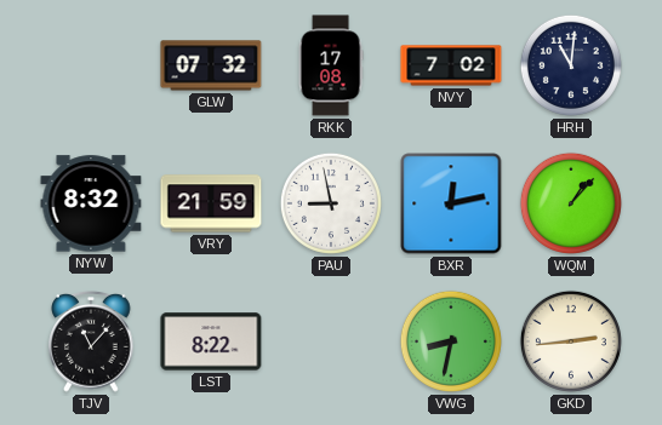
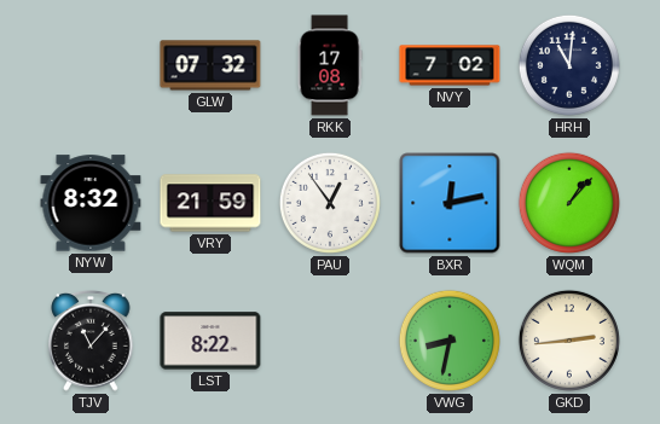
PAU: 8:58 -> 12:54
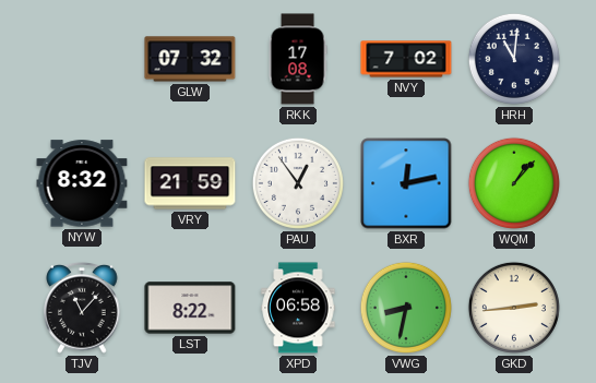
XPD: none -> 06:58
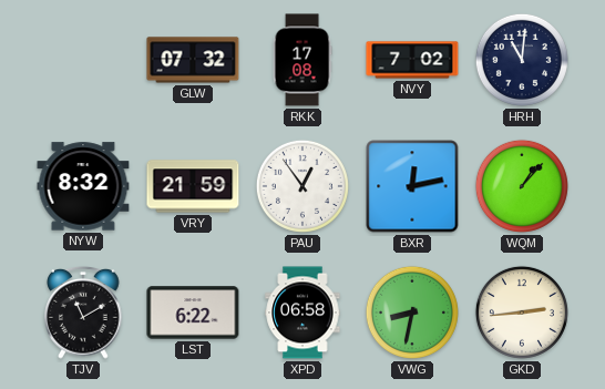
TJV: 11:07 -> 11:10
LST: 8:22 -> 6:22
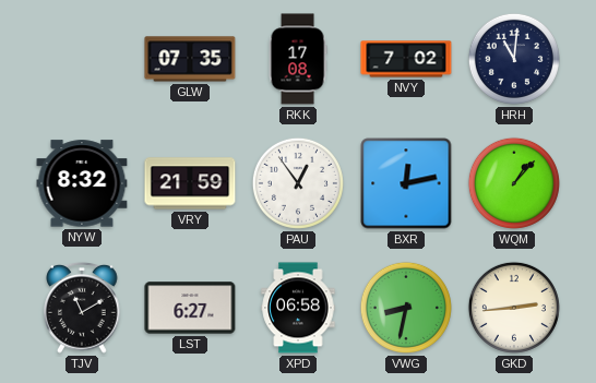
GLW: 07:32 -> 07:35
LST: 6:22 -> 6:27
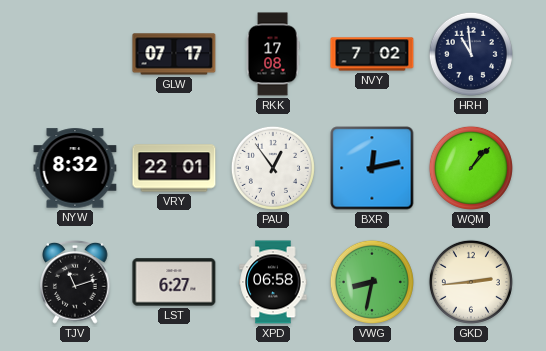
GLW: 07:35 -> 07:17
HRH: 11:01 -> 10:59
VRY: 21:59 -> 22:01
TJV: 11:10 -> 11:12
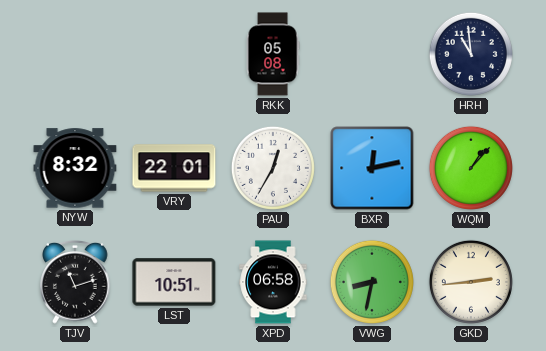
GLW: 07:17 -> none
RKK: 17:08 -> 05:08
NVY: 7:02 -> none
PAU: 12:54 -> 12:35
LST: 6:27 -> 10:51
